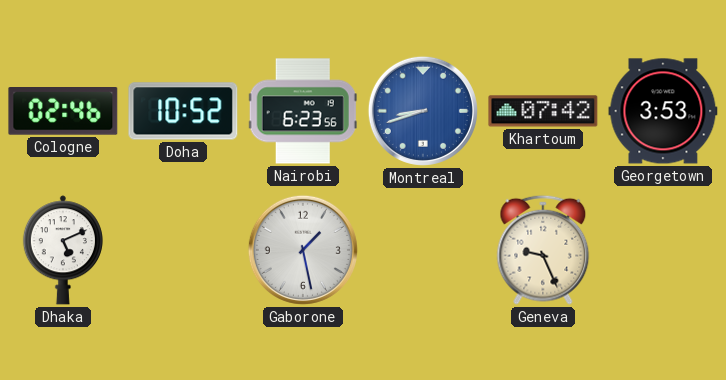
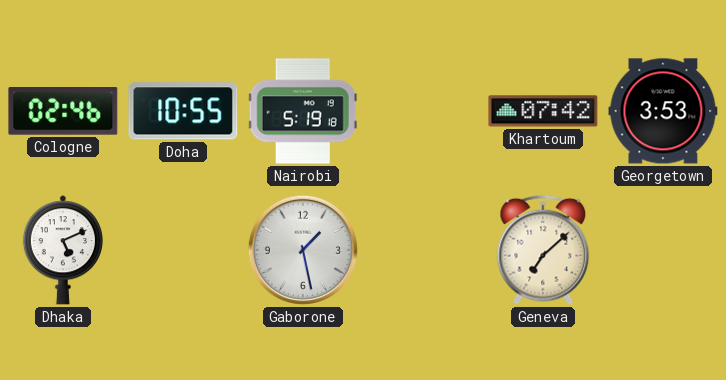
Doha: 10:52 -> 10:55
Nairobi: 6:23 -> 5:19
Montreal: 8:42 -> none
Geneva: 9:26 -> 7:08
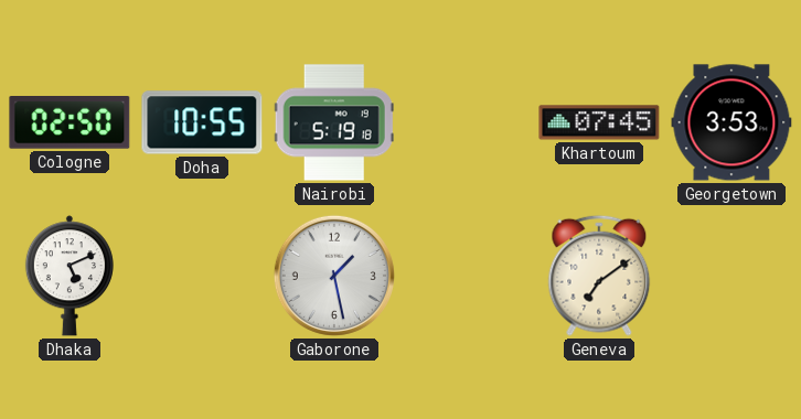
Cologne: 02:46 -> 02:50
Khartoum: 07:42 -> 07:45
Geneva: 7:08 -> 7:09
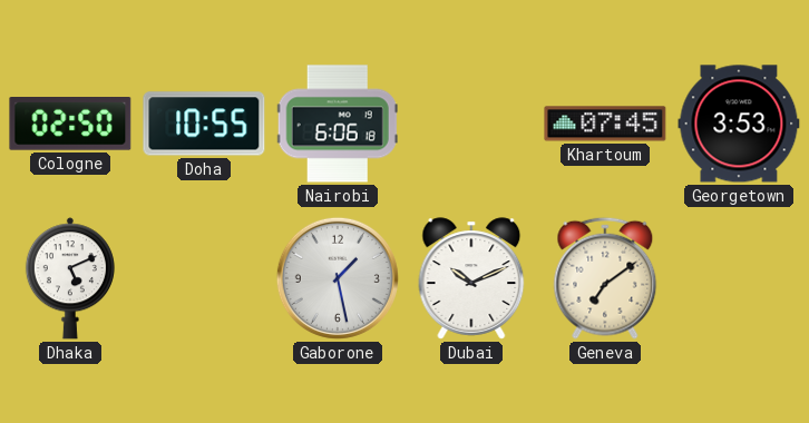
Nairobi: 5:19 -> 6:06
Dubai: none -> 10:11
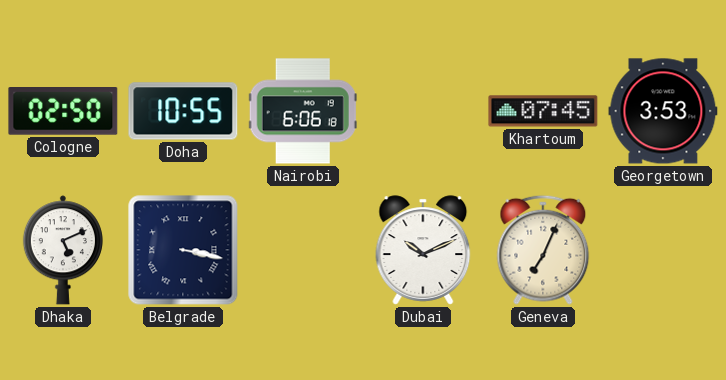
Belgrade: none -> 3:17
Gaborone: 1:28 -> none
Geneva: 7:09 -> 7:04
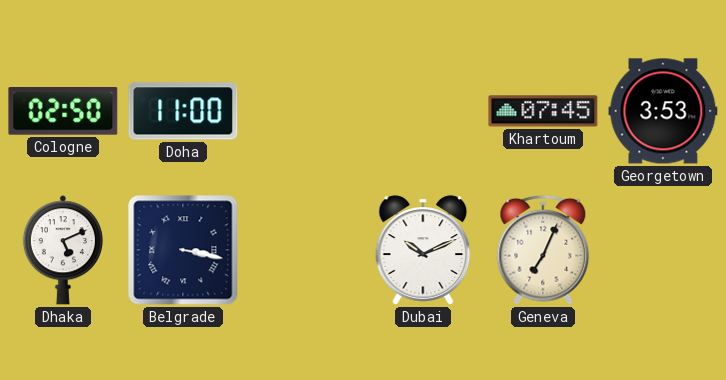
Doha: 10:55 -> 11:00
Nairobi: 6:06 -> none
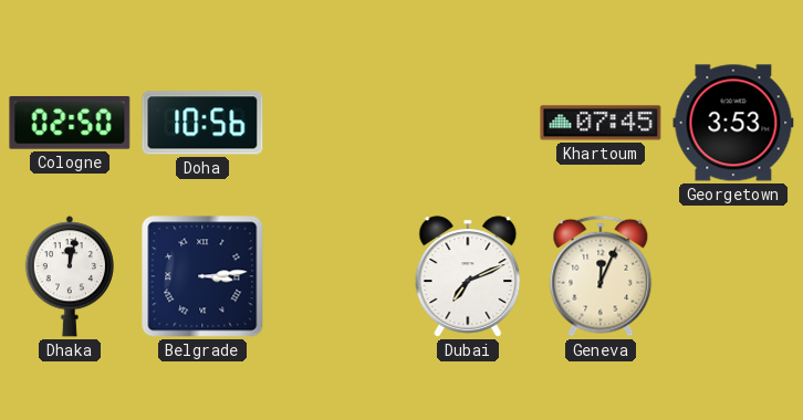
Doha: 11:00 -> 10:56
Dhaka: 5:11 -> 12:02
Belgrade: 3:17 -> 3:14
Dubai: 10:11 -> 7:11
Geneva: 7:04 -> 12:04
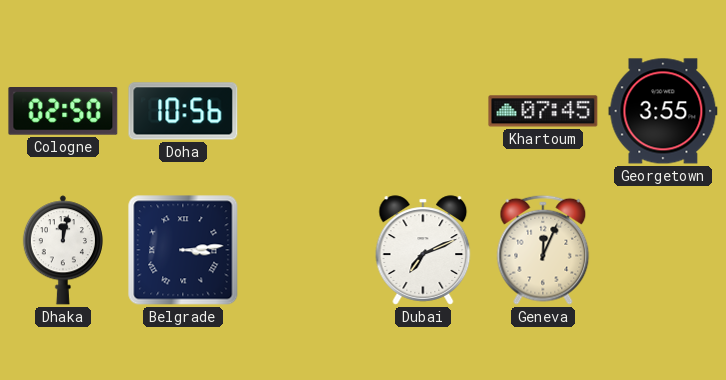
Georgetown: 3:53 -> 3:55
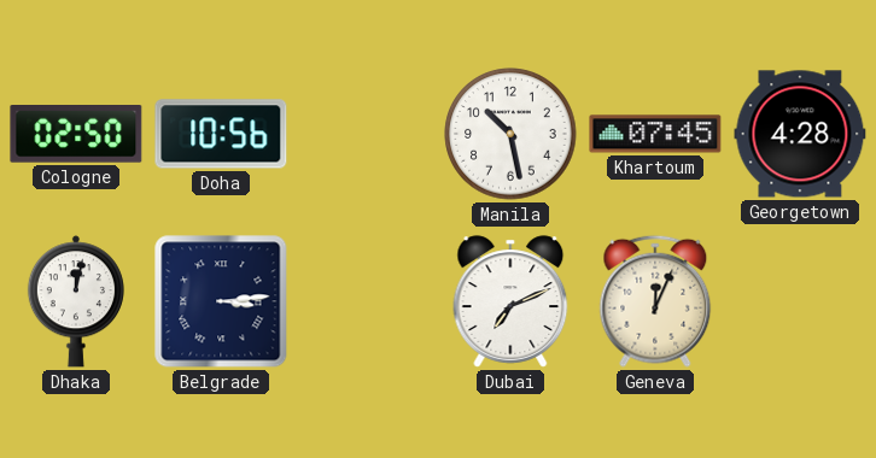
Manila: none -> 10:28
Georgetown: 3:55 -> 4:28
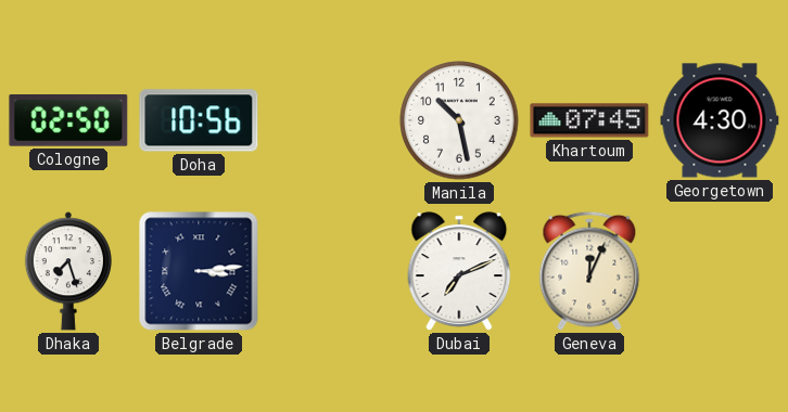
Georgetown: 4:28 -> 4:30
Dhaka: 12:02 -> 7:27
